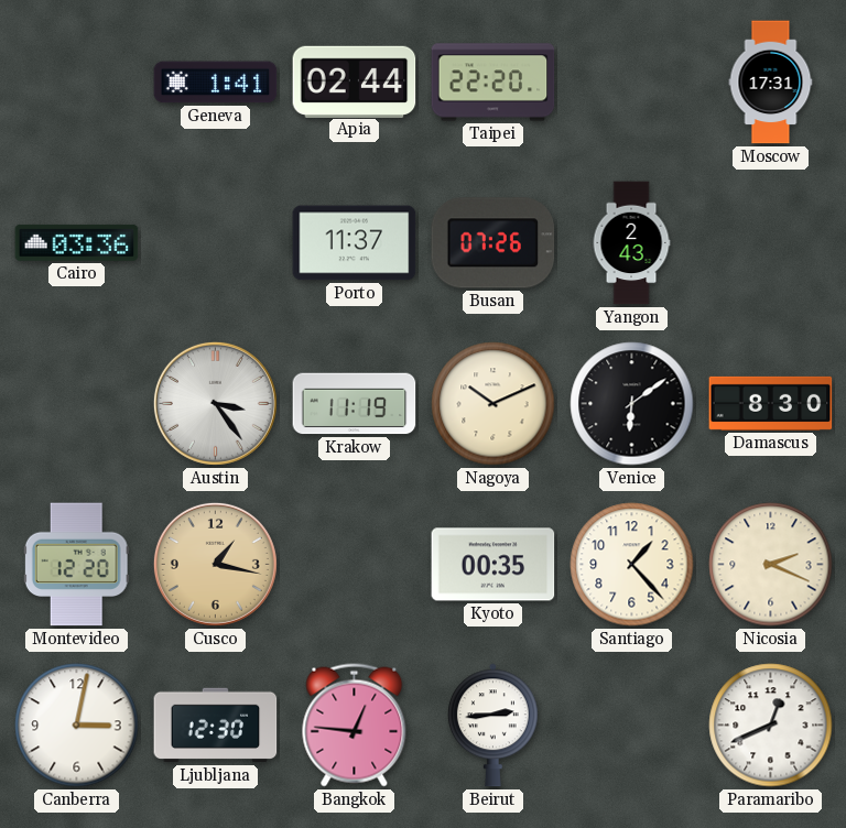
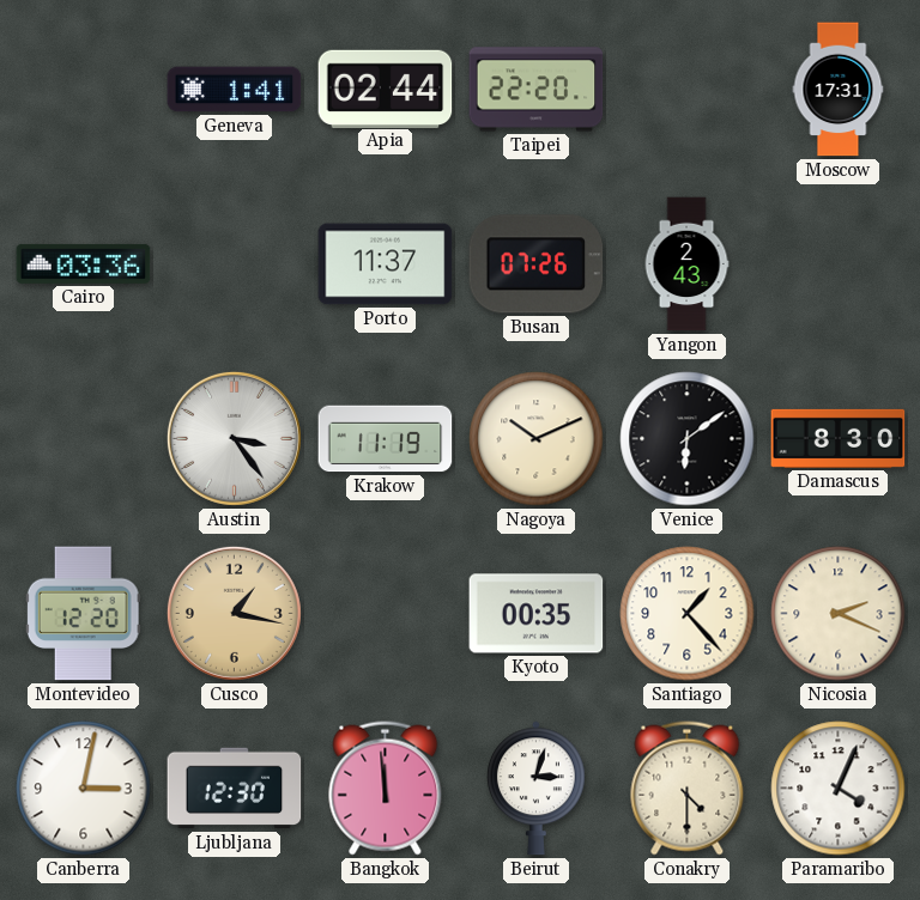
Bangkok: 12:46 -> 11:59
Beirut: 2:44 -> 3:03
Conakry: none -> 4:30
Paramaribo: 12:41 -> 4:04
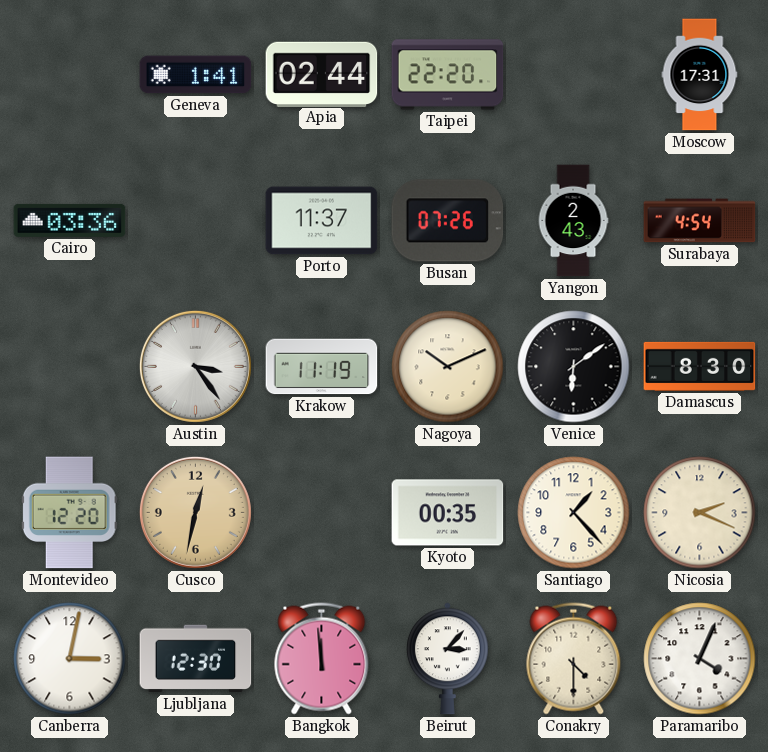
Surabaya: none -> 4:54
Cusco: 1:17 -> 12:32
Beirut: 3:03 -> 3:07
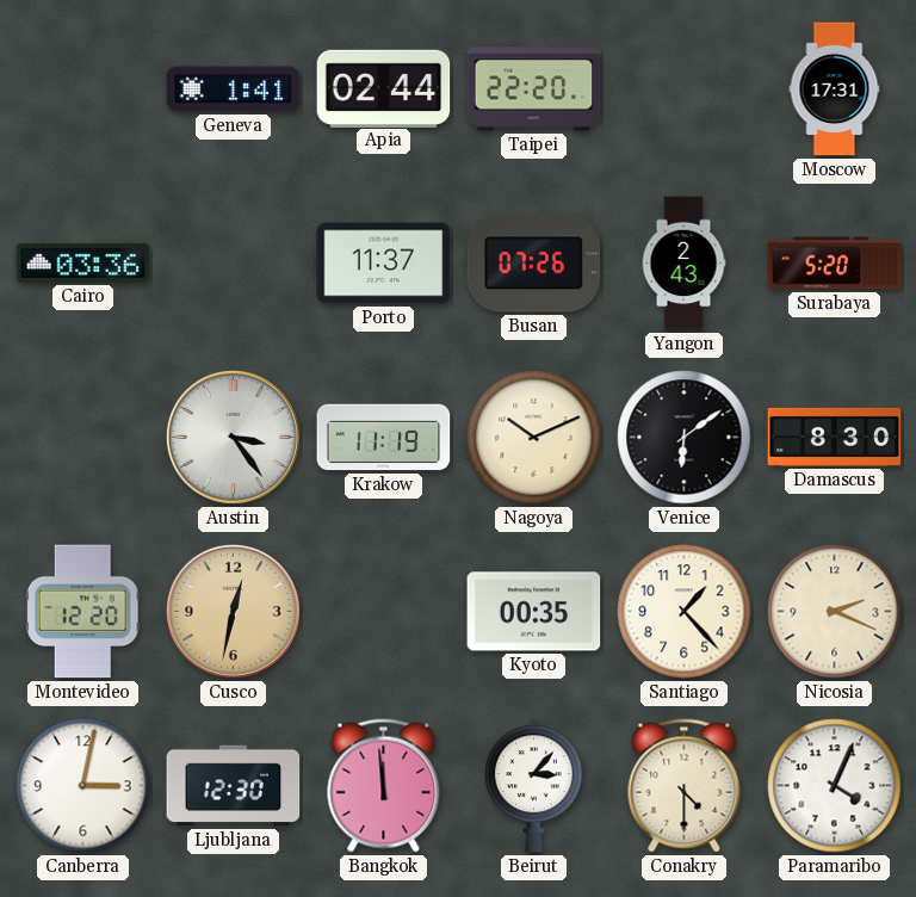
Surabaya: 4:54 -> 5:20
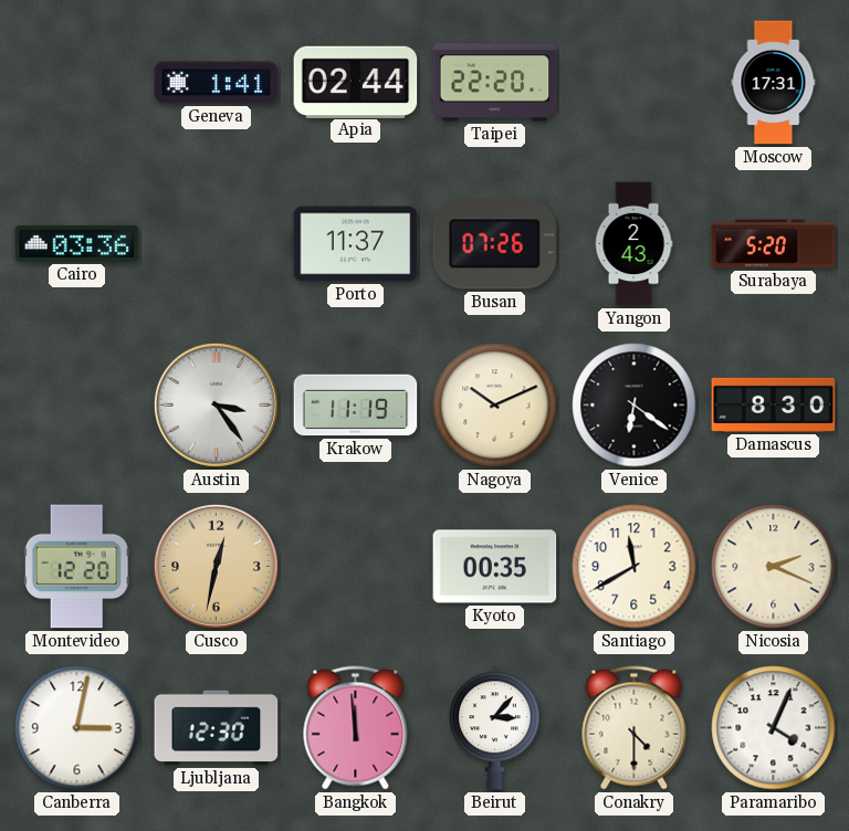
Venice: 6:09 -> 6:21
Santiago: 1:23 -> 11:40
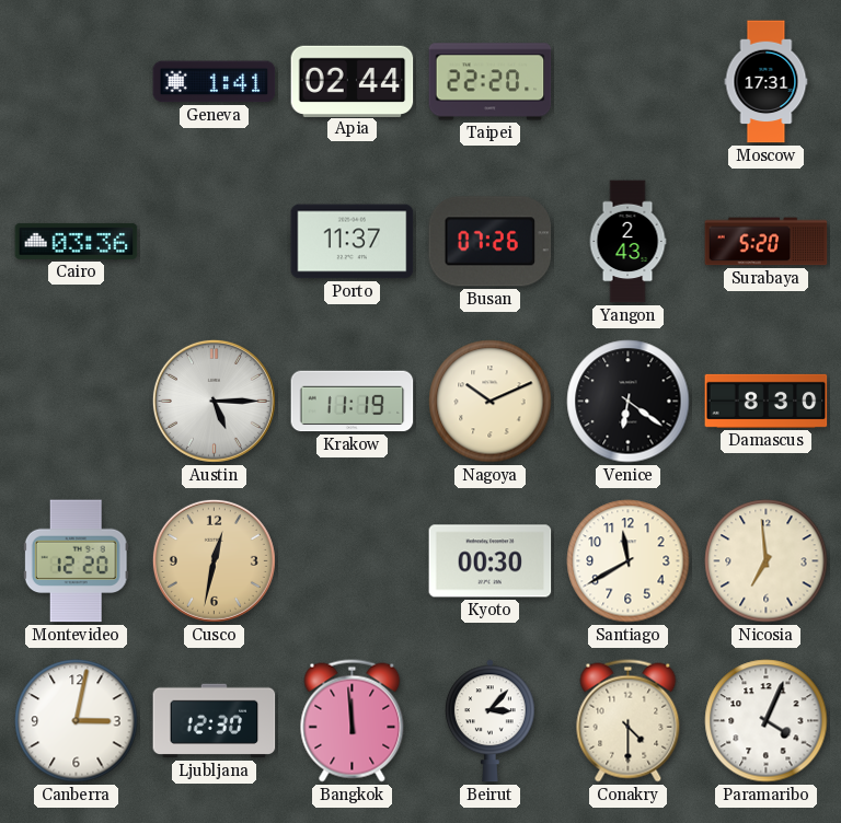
Austin: 3:24 -> 5:15
Kyoto: 00:35 -> 00:30
Nicosia: 2:19 -> 6:59
